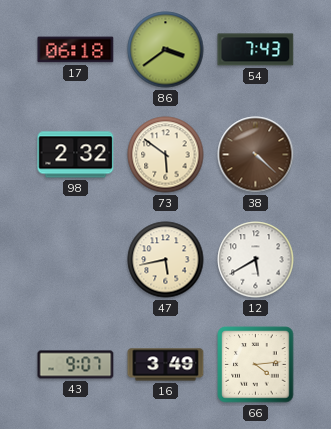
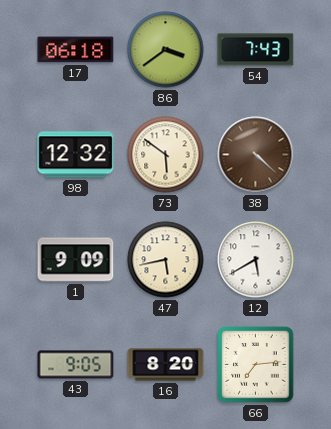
98: 2:32 -> 12:32
1: none -> 9:09
43: 9:07 -> 9:05
16: 3:49 -> 8:20
66: 4:14 -> 7:14
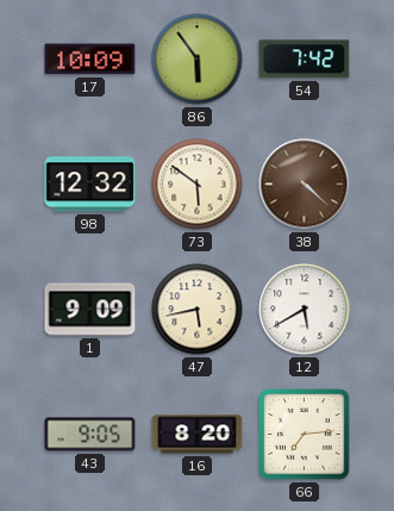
17: 06:18 -> 10:09
86: 3:39 -> 5:54
54: 7:43 -> 7:42
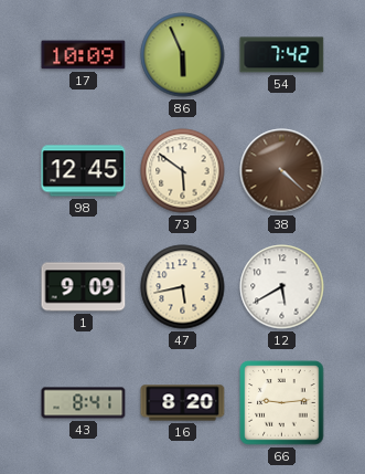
86: 5:54 -> 5:56
98: 12:32 -> 12:45
43: 9:05 -> 8:41
66: 7:14 -> 9:14
